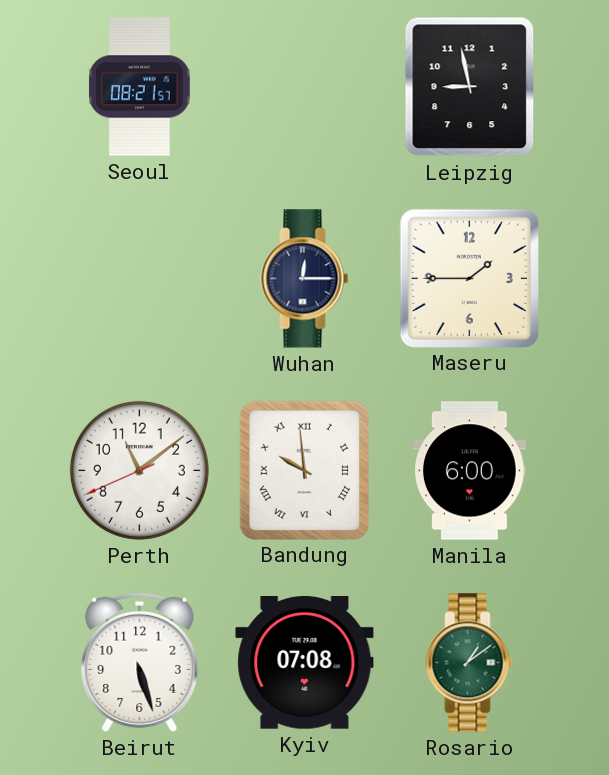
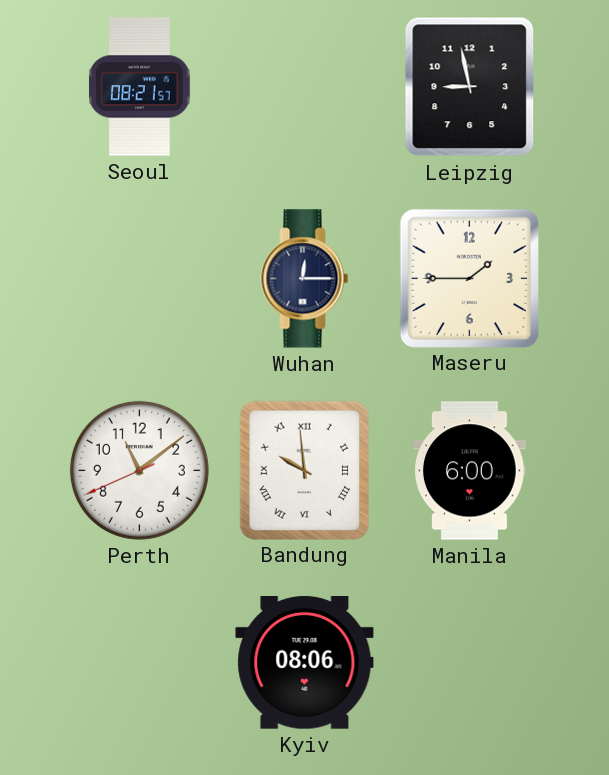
Beirut: 5:27 -> none
Kyiv: 07:08 -> 08:06
Rosario: 1:09 -> none
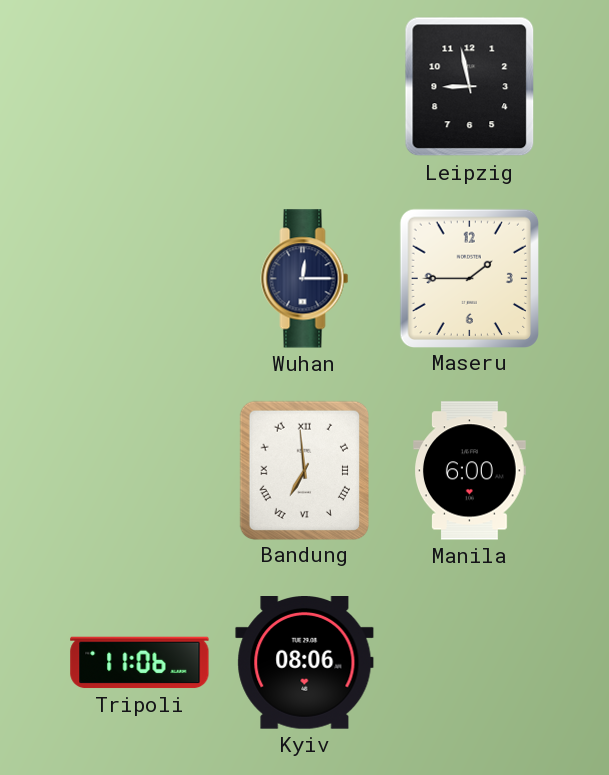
Seoul: 08:21 -> none
Perth: 11:08 -> none
Bandung: 9:59 -> 6:59
Tripoli: none -> 11:06
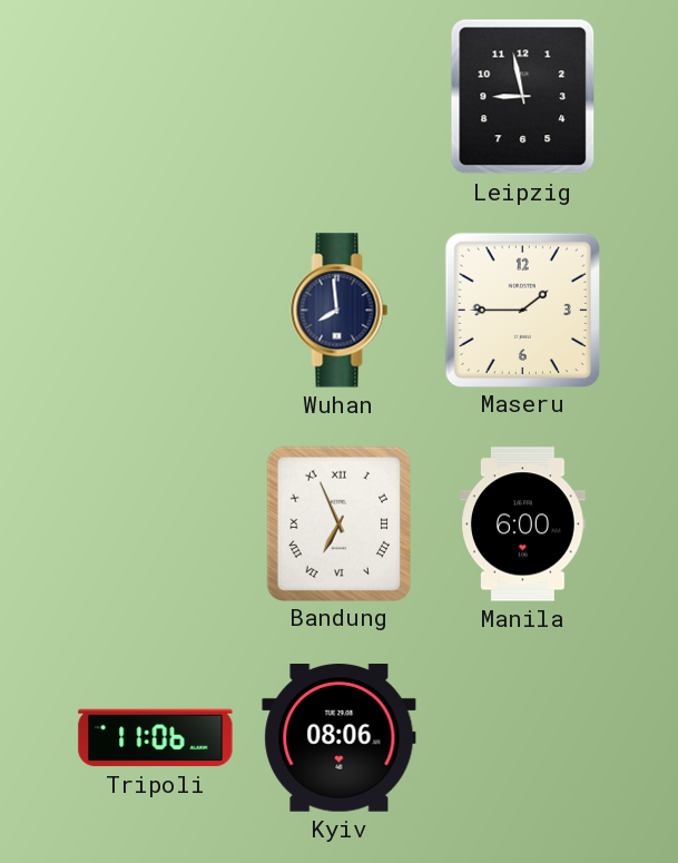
Wuhan: 12:15 -> 7:59
Bandung: 6:59 -> 6:56
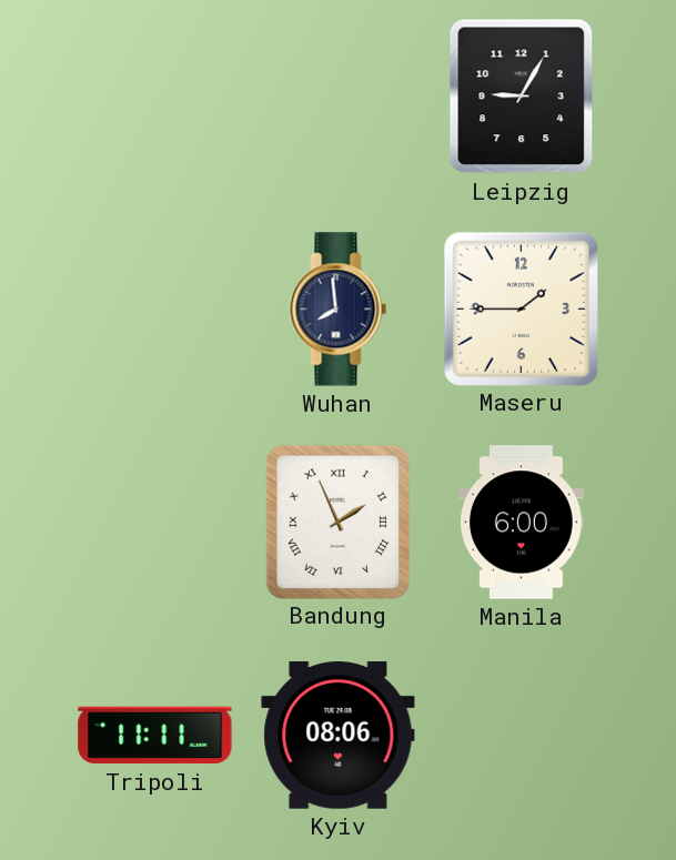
Leipzig: 8:58 -> 9:05
Bandung: 6:56 -> 1:56
Tripoli: 11:06 -> 11:11
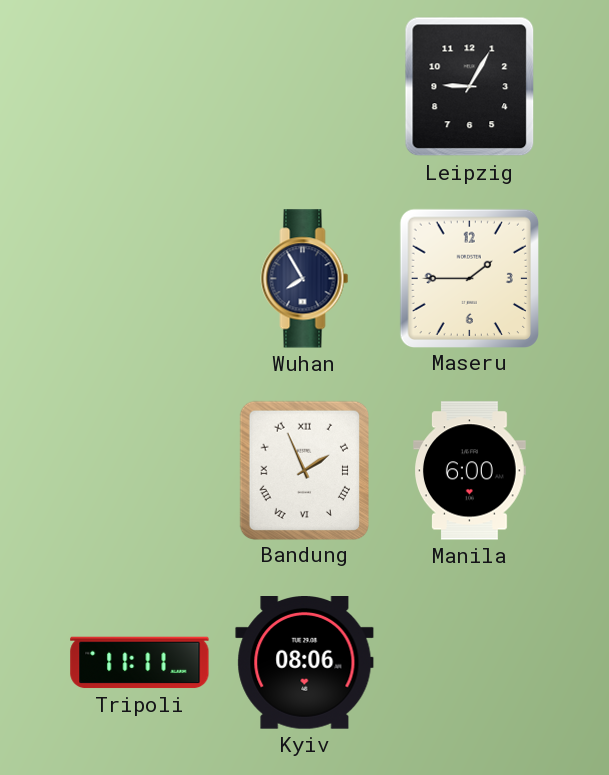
Wuhan: 7:59 -> 7:55
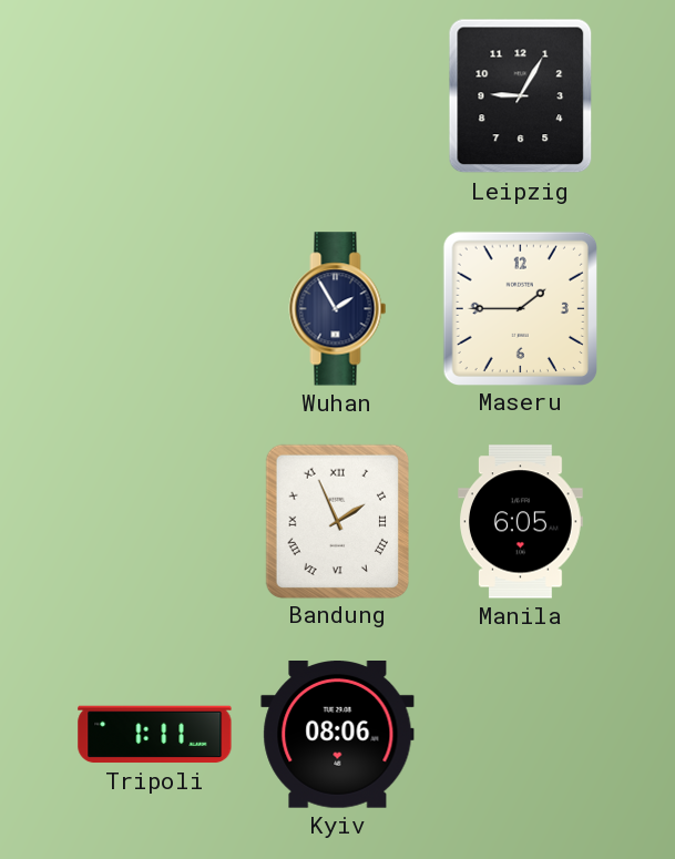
Wuhan: 7:55 -> 1:55
Manila: 6:00 -> 6:05
Tripoli: 11:11 -> 1:11
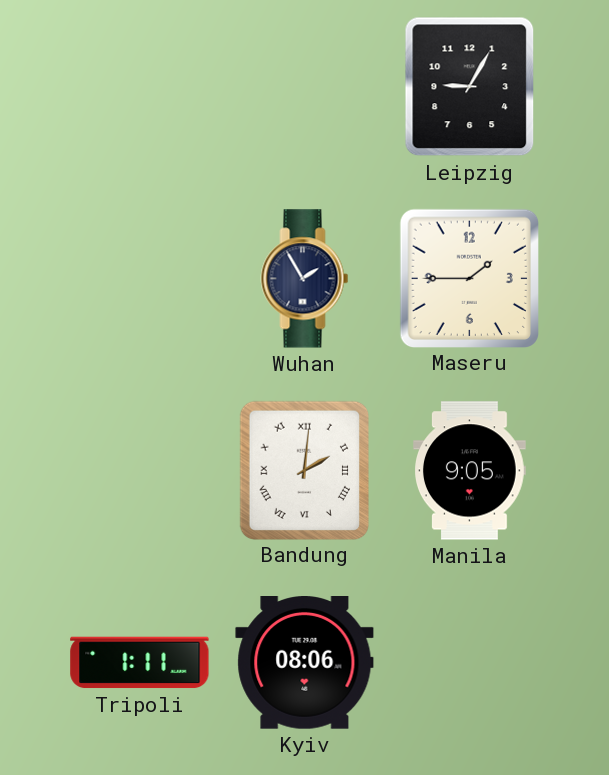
Bandung: 1:56 -> 2:01
Manila: 6:05 -> 9:05
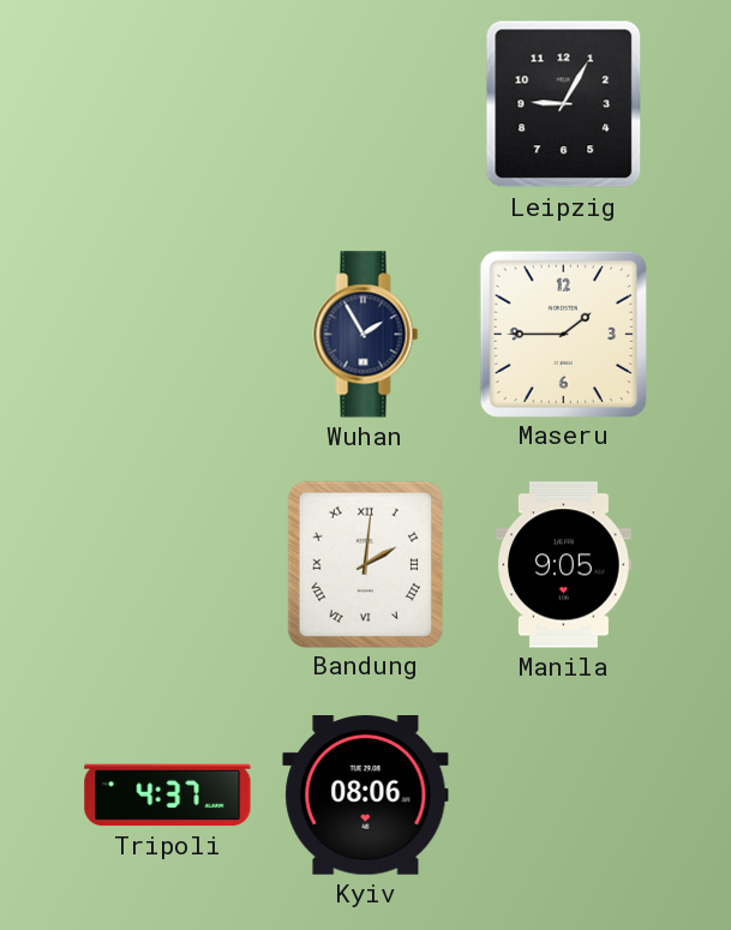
Tripoli: 1:11 -> 4:37
